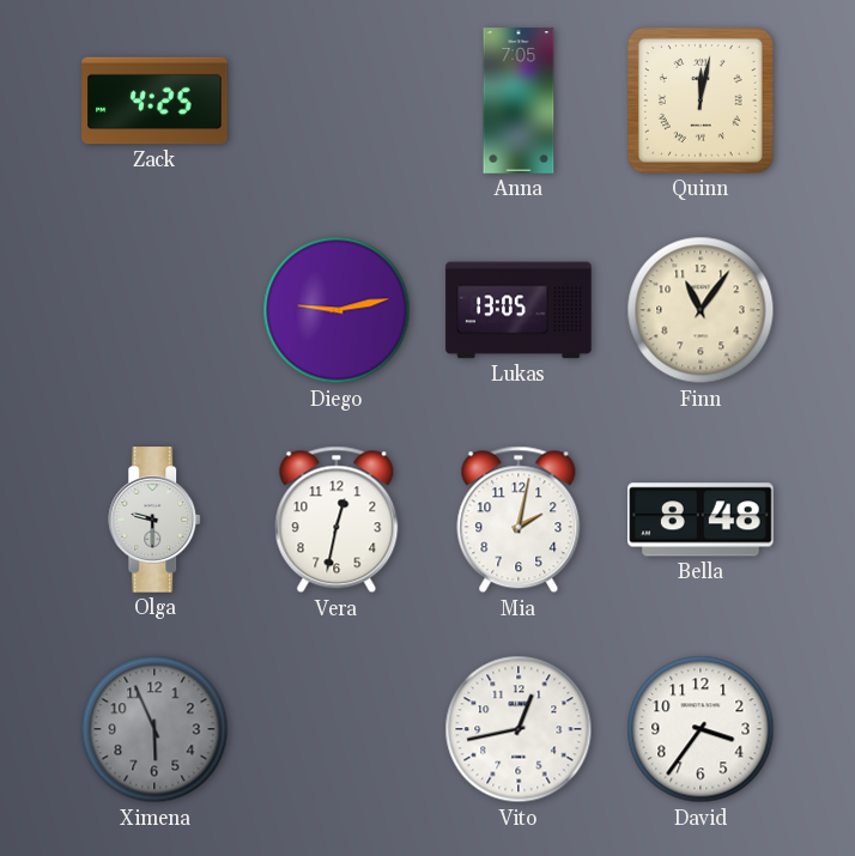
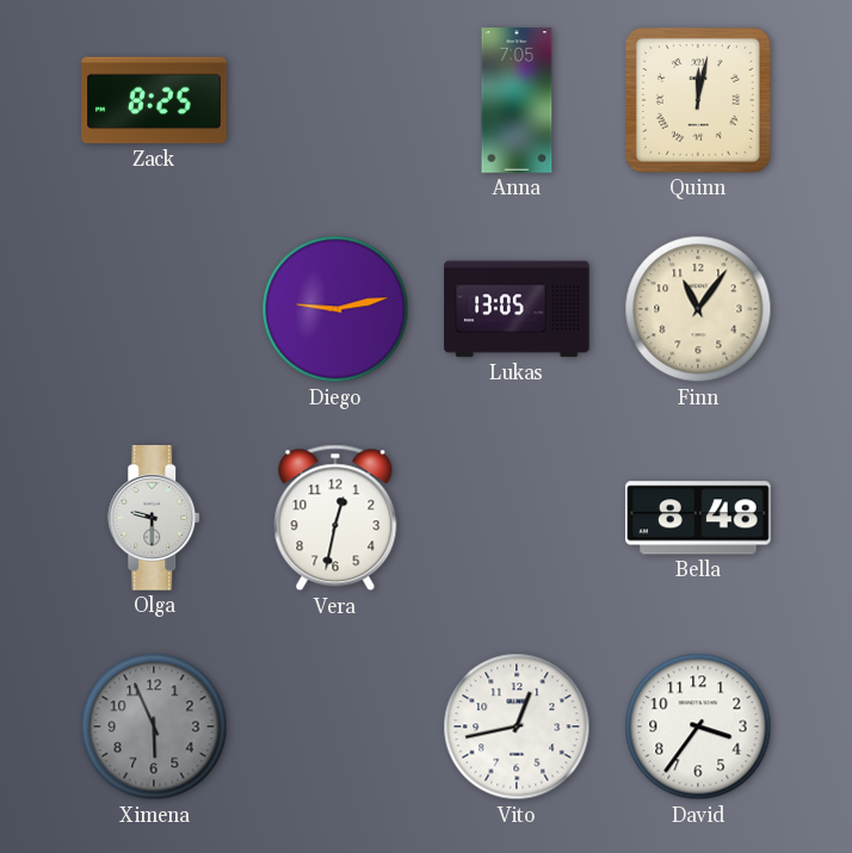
Zack: 4:25 -> 8:25
Mia: 2:02 -> none
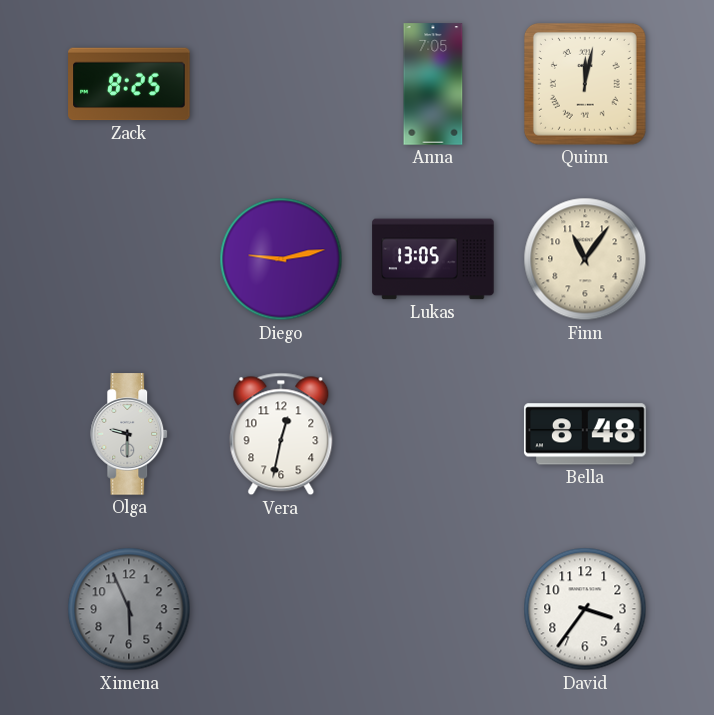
Vito: 12:43 -> none
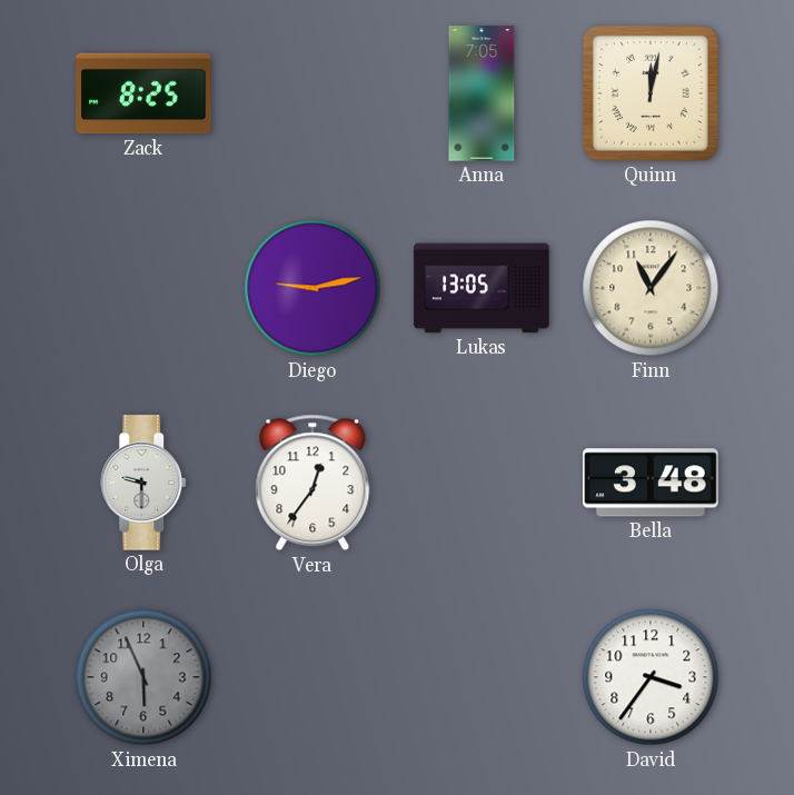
Vera: 12:32 -> 12:36
Bella: 8:48 -> 3:48
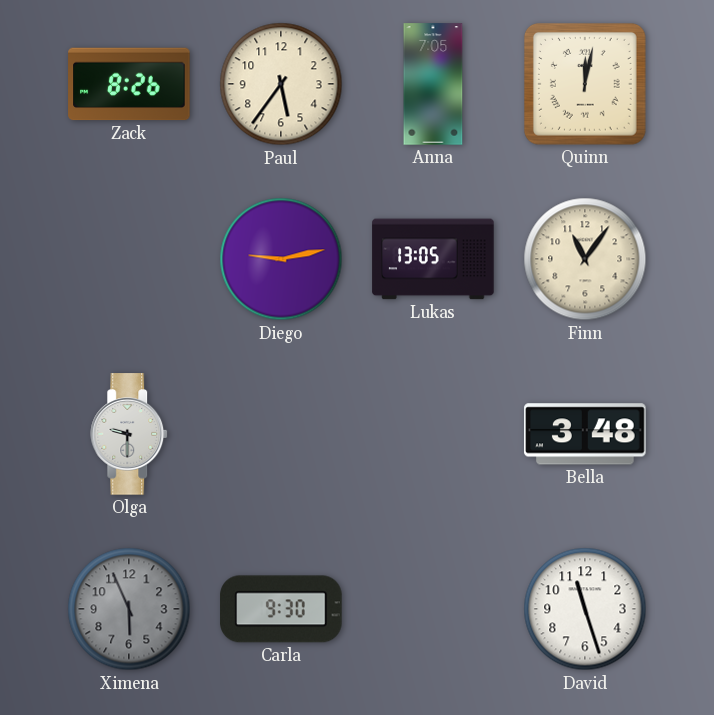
Zack: 8:25 -> 8:26
Paul: none -> 5:36
Vera: 12:36 -> none
Carla: none -> 9:30
David: 3:36 -> 11:27
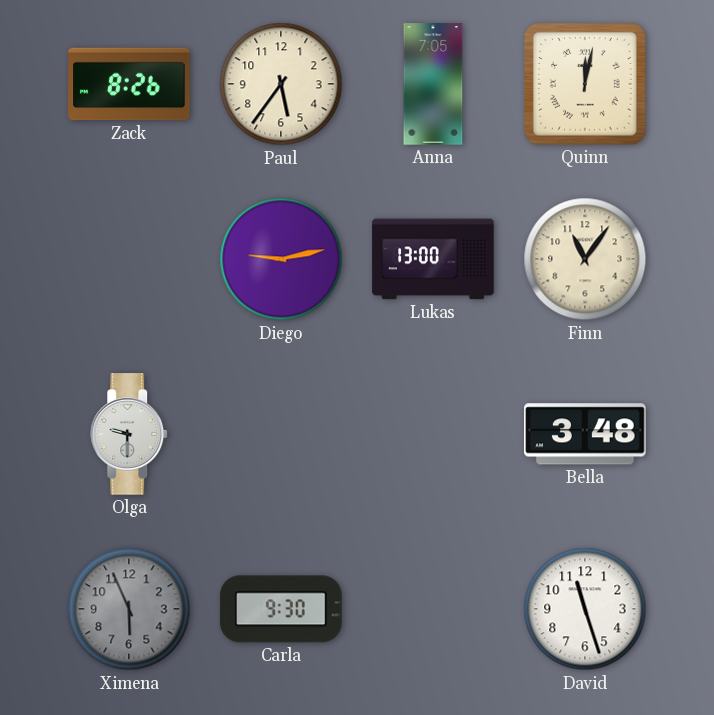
Lukas: 13:05 -> 13:00
